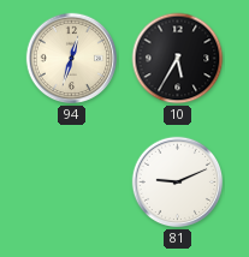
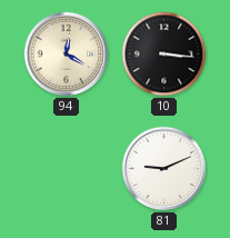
94: 12:33 -> 12:20
10: 5:35 -> 3:16
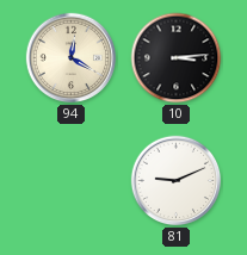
10: 3:16 -> 3:14
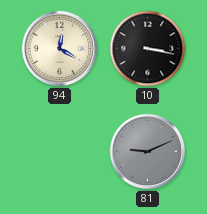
10: 3:14 -> 3:17
81 dial: white -> grey
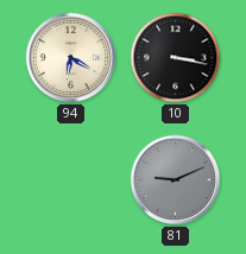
94: 12:20 -> 6:20
